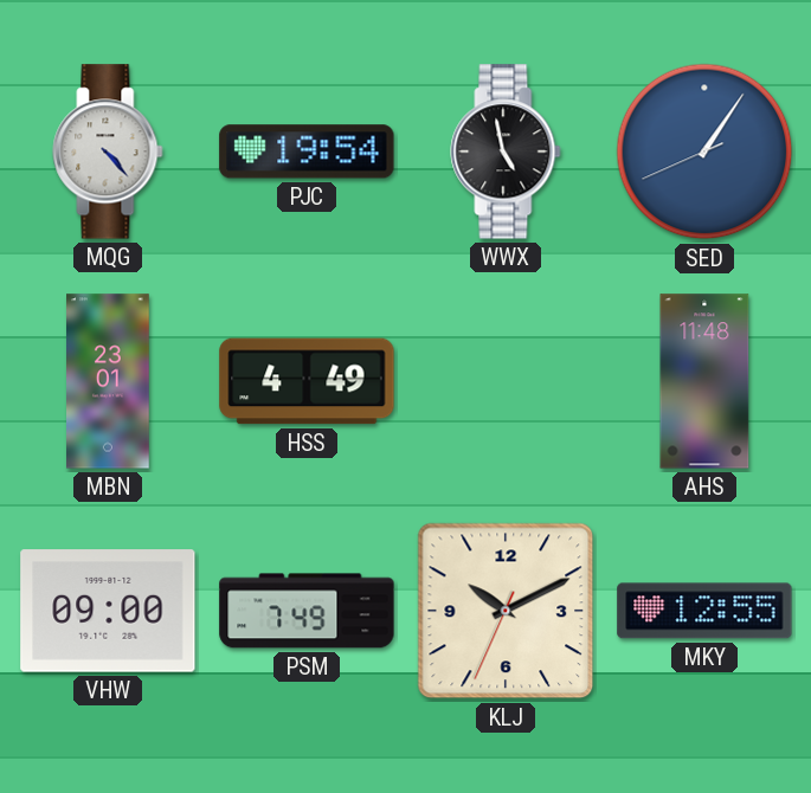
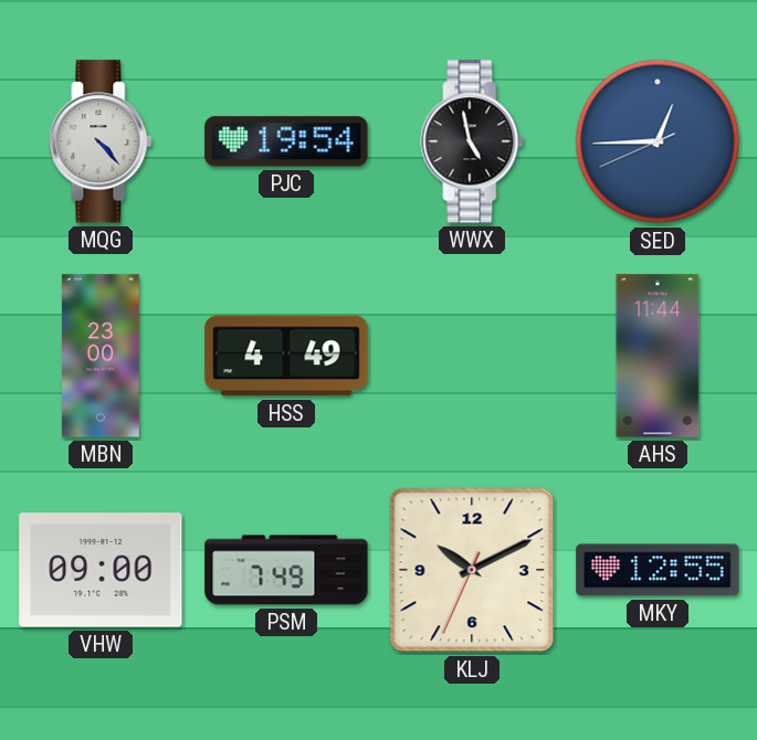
SED: 1:05 -> 12:44
MBN: 23:01 -> 23:00
AHS: 11:48 -> 11:44
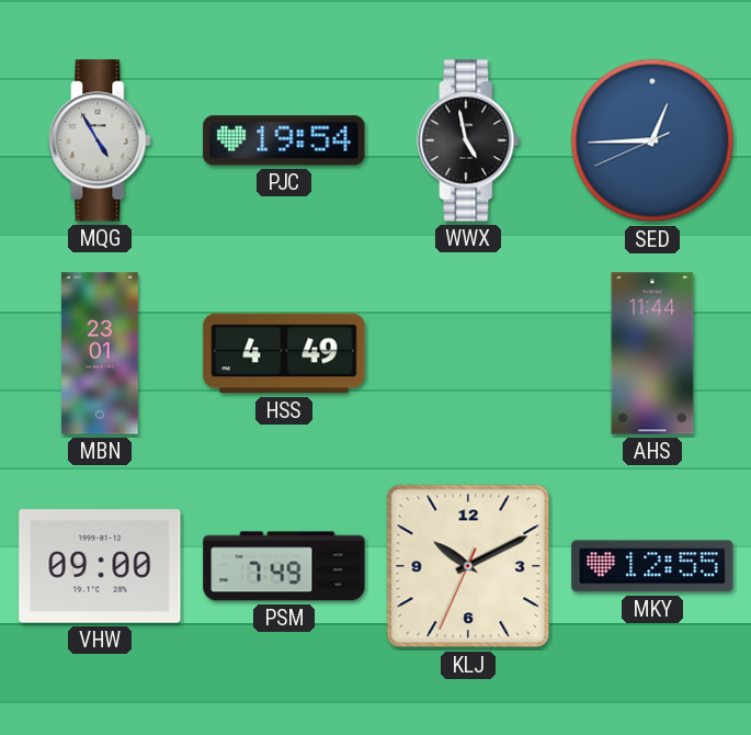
MQG: 4:23 -> 4:55
MBN: 23:00 -> 23:01
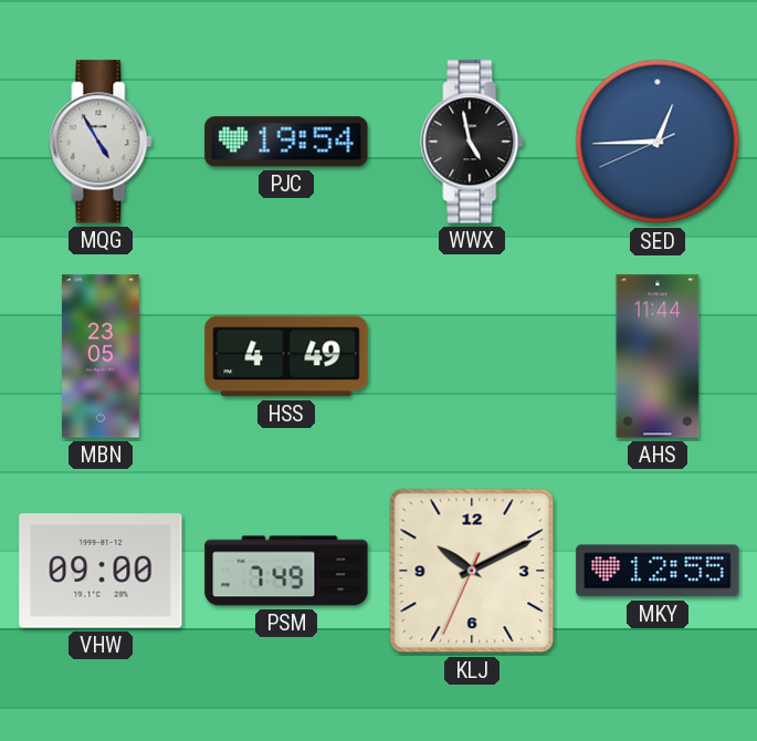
MBN: 23:01 -> 23:05
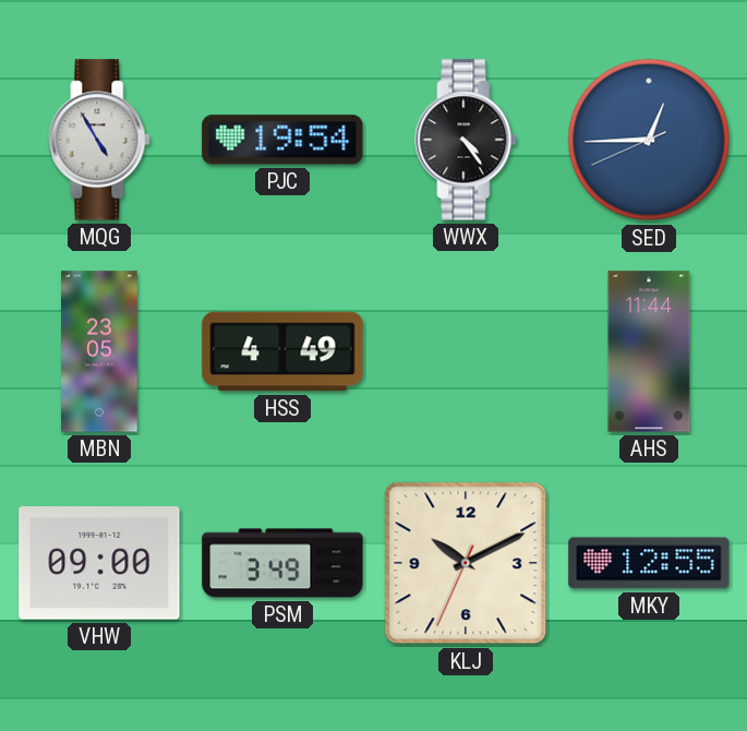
WWX: 4:58 -> 4:24
PSM: 7:49 -> 3:49
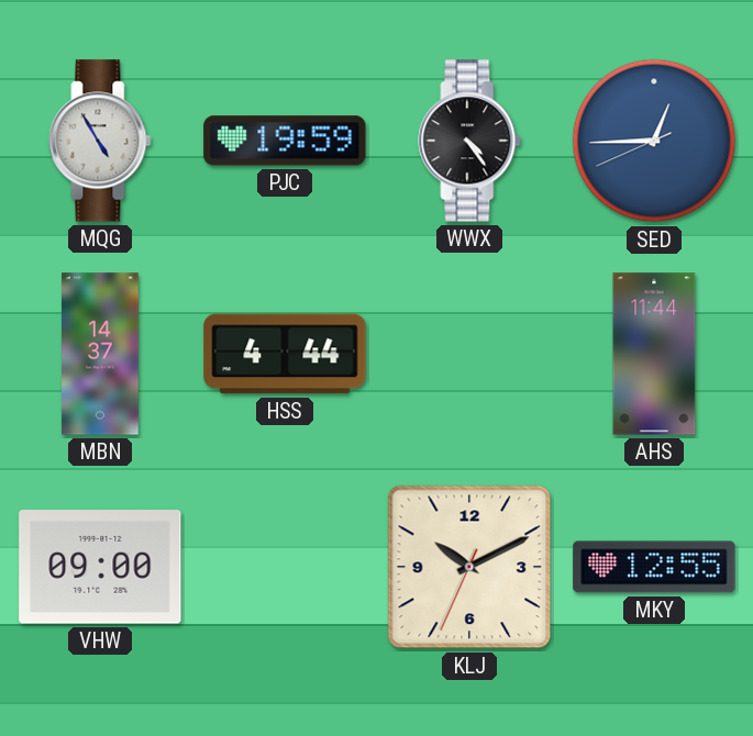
PJC: 19:54 -> 19:59
MBN: 23:05 -> 14:37
HSS: 4:49 -> 4:44
PSM: 3:49 -> none
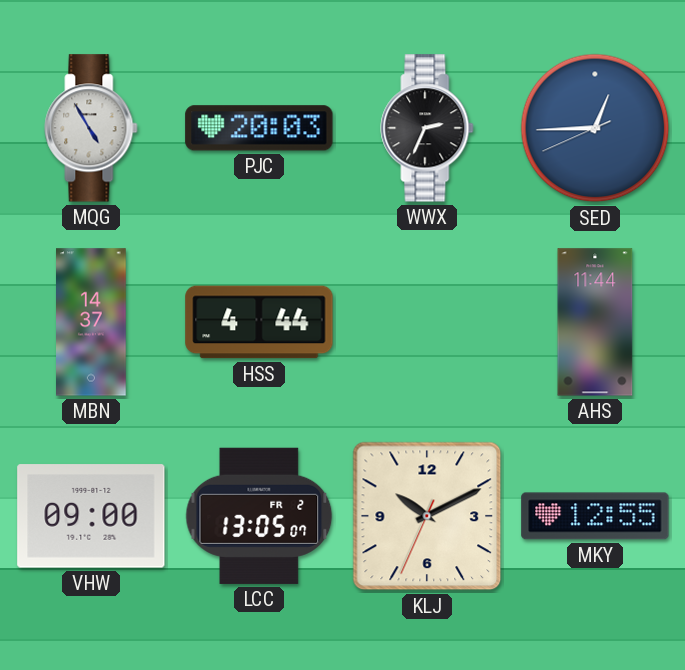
PJC: 19:59 -> 20:03
WWX: 4:24 -> 2:34
LCC: none -> 13:05
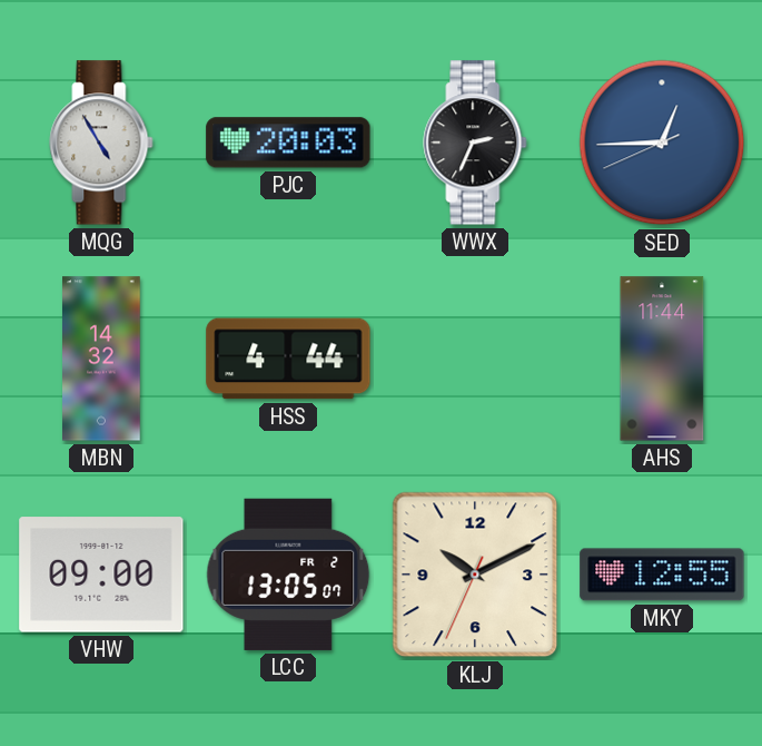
MBN: 14:37 -> 14:32
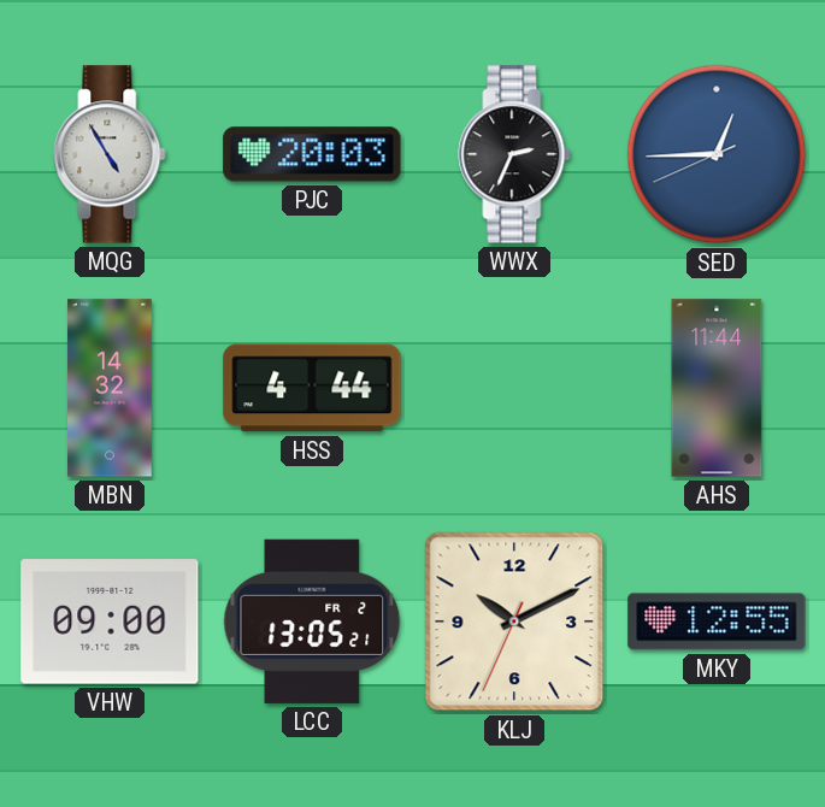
LCC: 13:05:07 -> 13:05:21
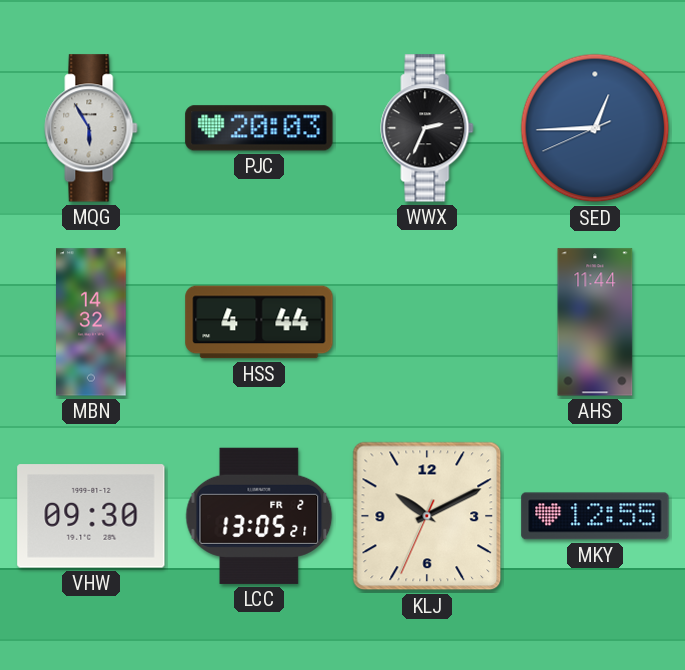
MQG: 4:55 -> 5:55
VHW: 09:00 -> 09:30
